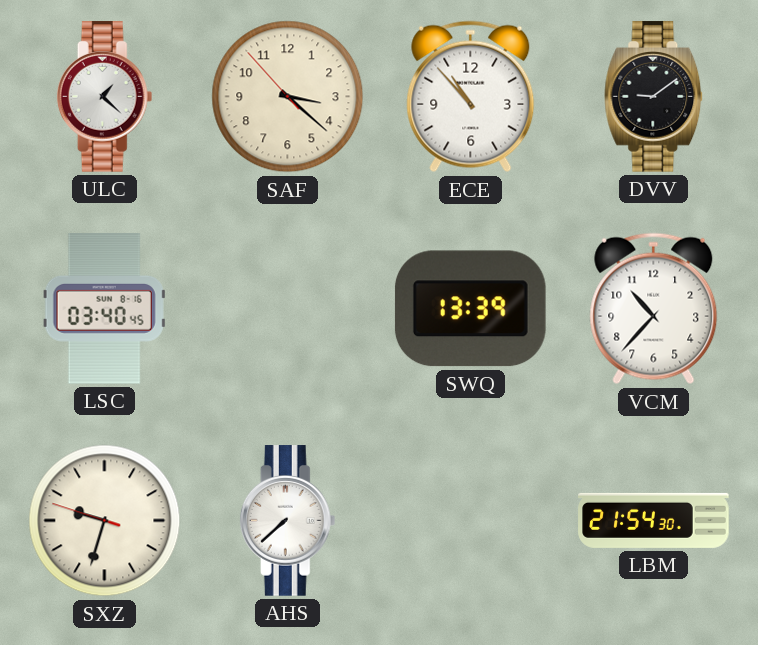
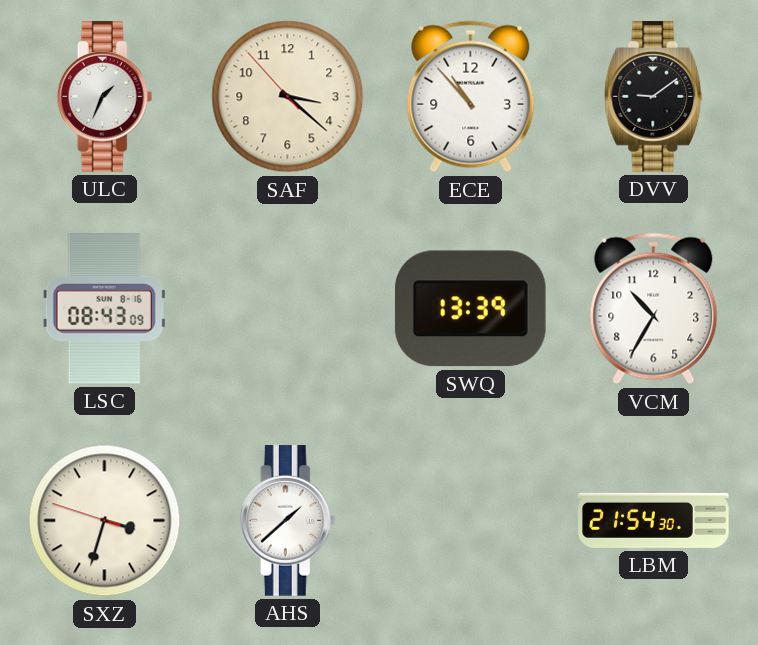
ULC: 1:22 -> 1:34
LSC: 03:40 -> 08:43
VCM: 10:37 -> 10:35
SXZ: 9:32 -> 3:32
AHS: 7:38 -> 1:38
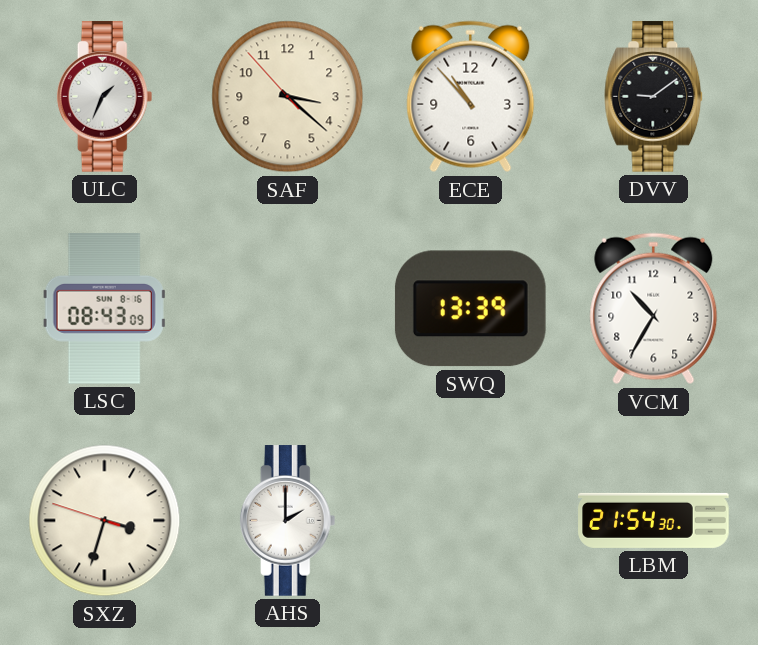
AHS: 1:38 -> 2:00
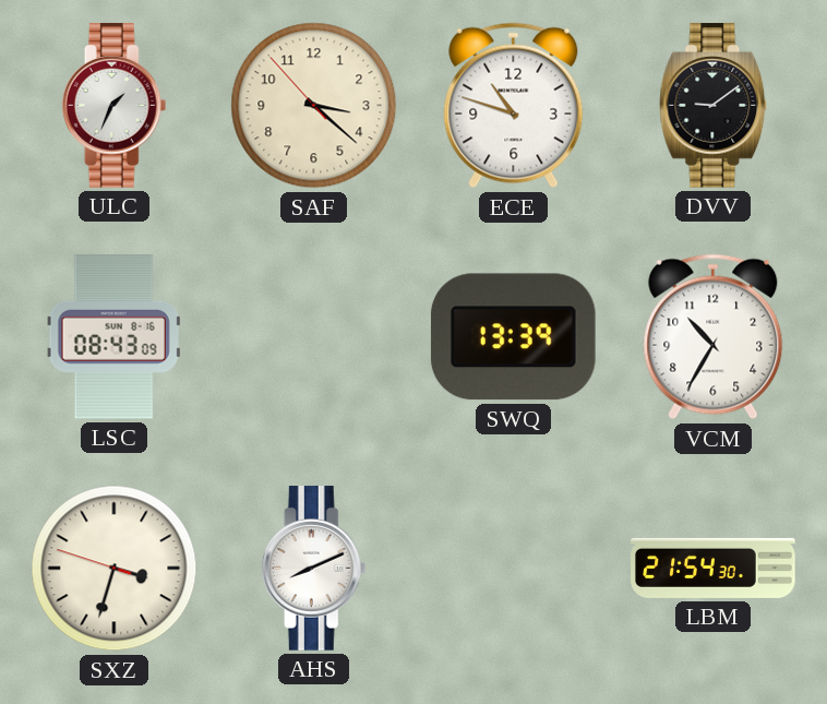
ECE: 10:53 -> 10:48
AHS: 2:00 -> 8:11
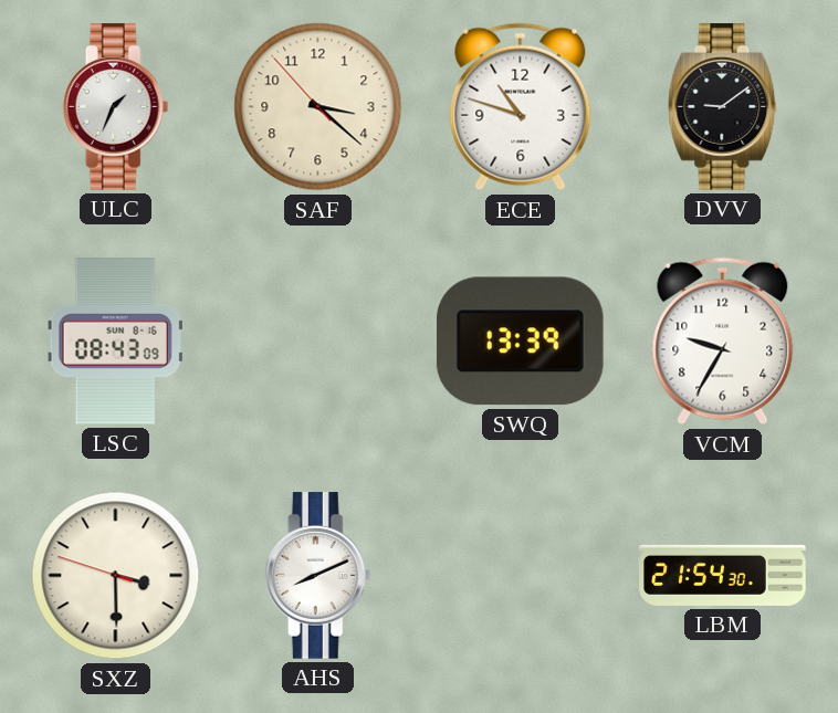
VCM: 10:35 -> 9:35
SXZ: 3:32 -> 3:29
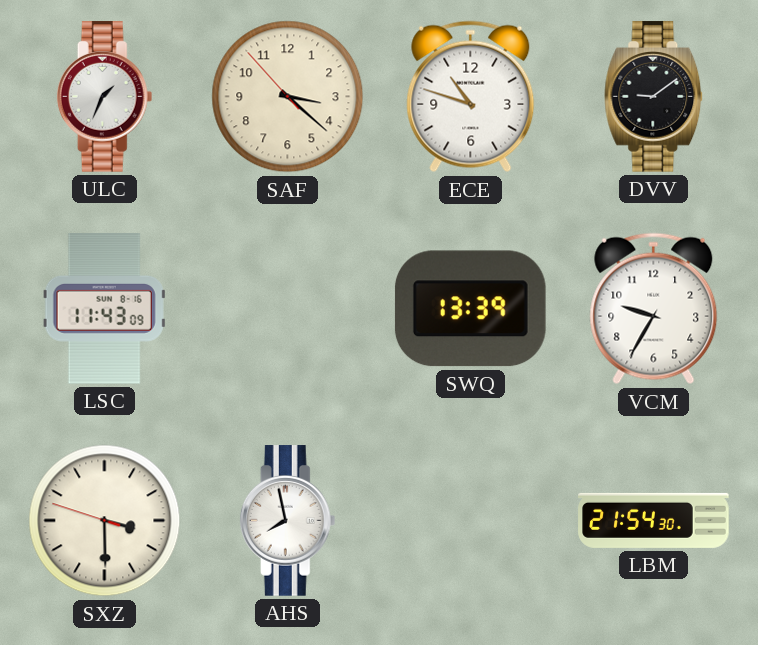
LSC: 08:43 -> 11:43
AHS: 8:11 -> 7:58
